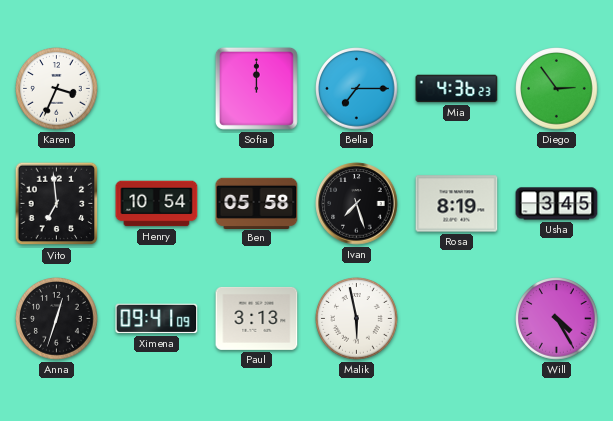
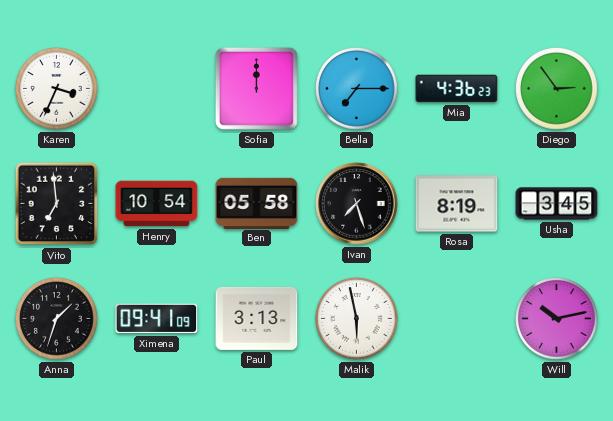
Anna: 12:33 -> 1:33
Will: 4:25 -> 10:13
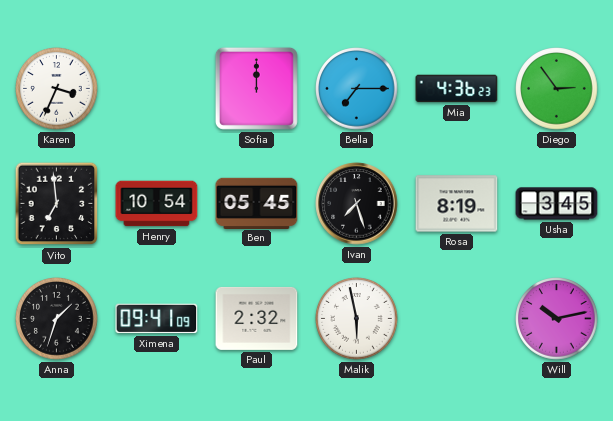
Ben: 05:58 -> 05:45
Paul: 3:13 -> 2:32
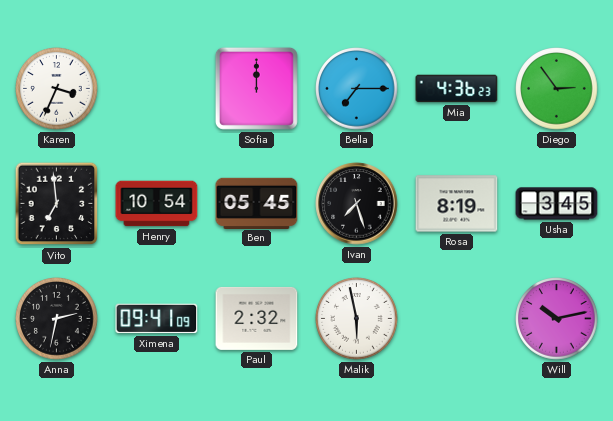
Anna: 1:33 -> 2:32
